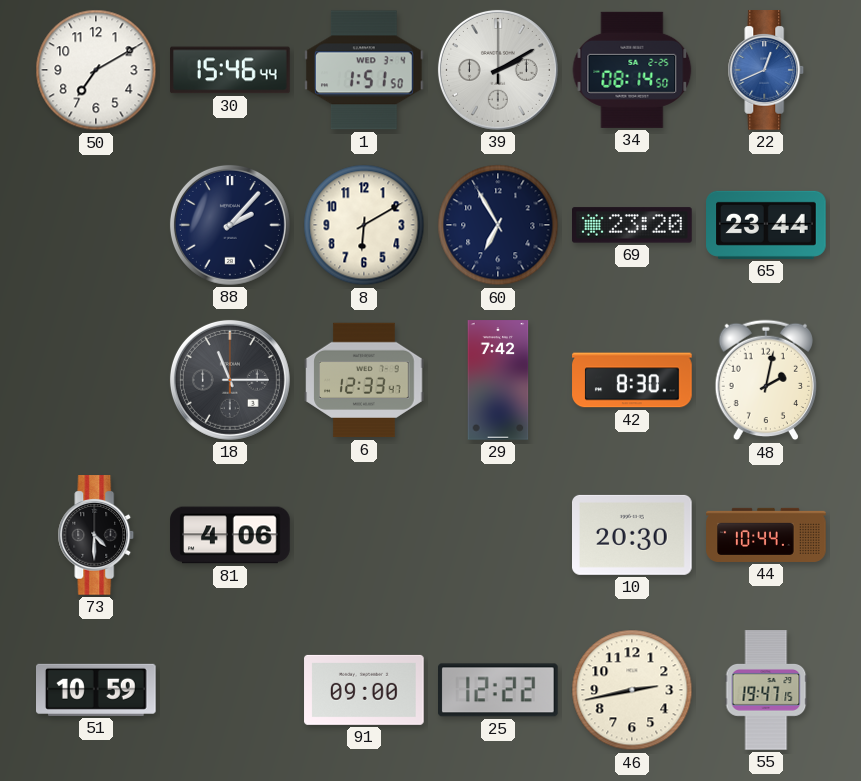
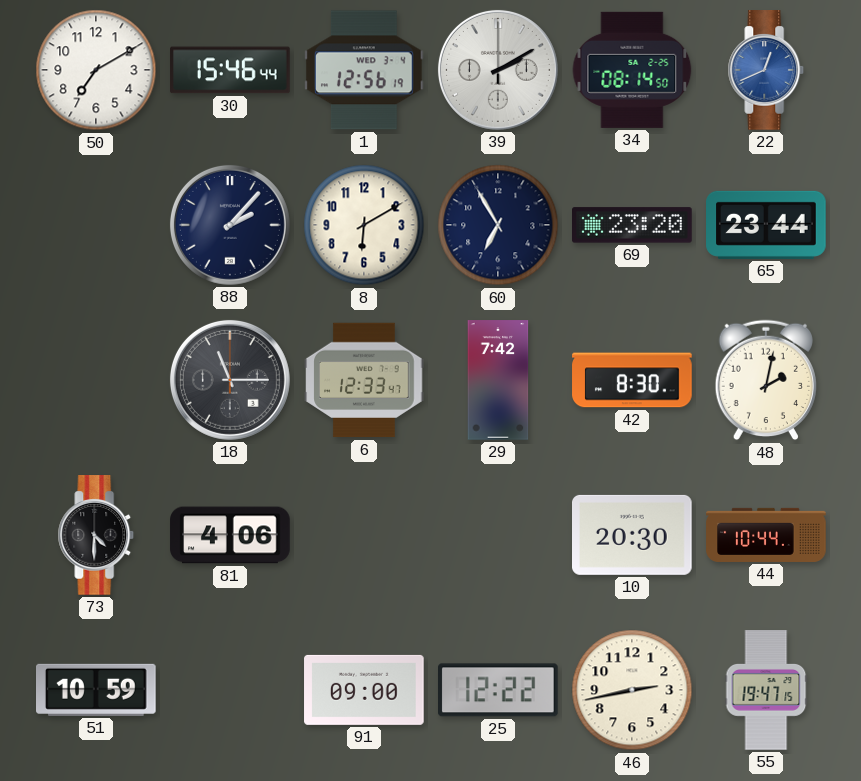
1: 1:51 -> 12:56
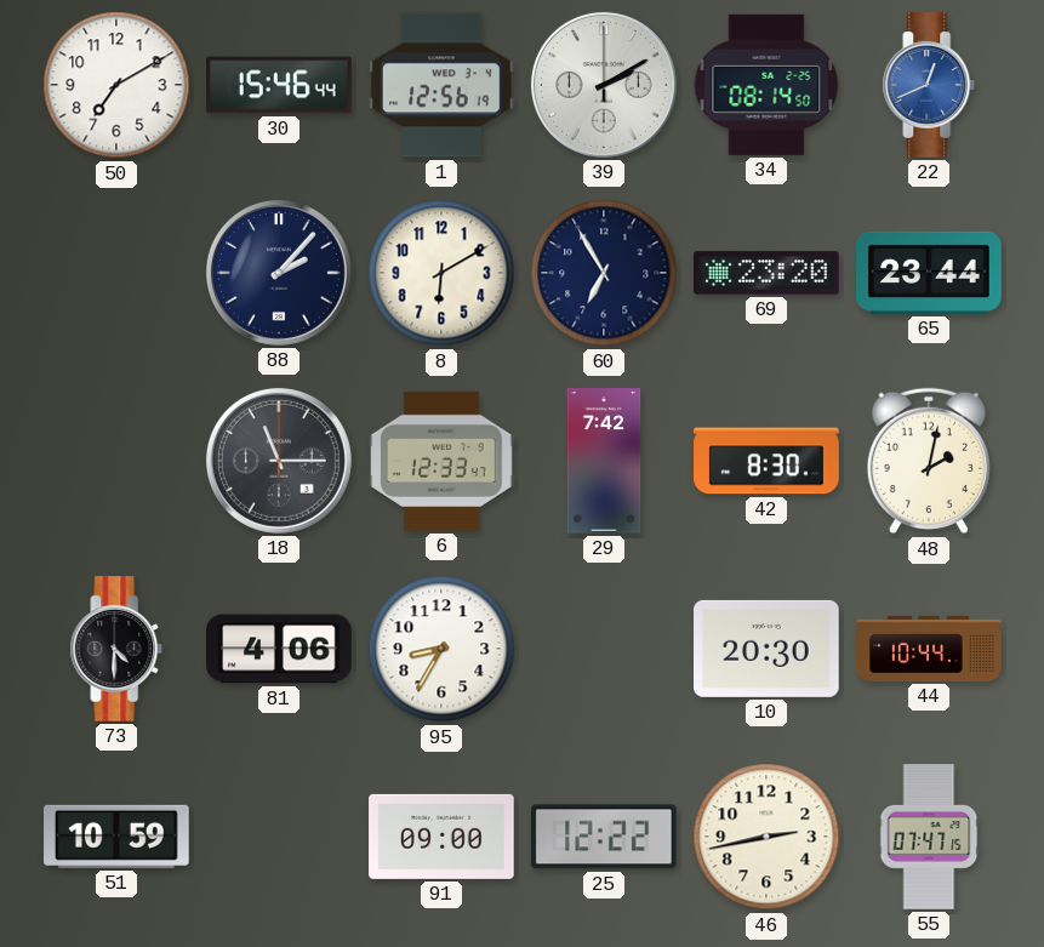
95: none -> 8:35
55: 19:47 -> 07:47
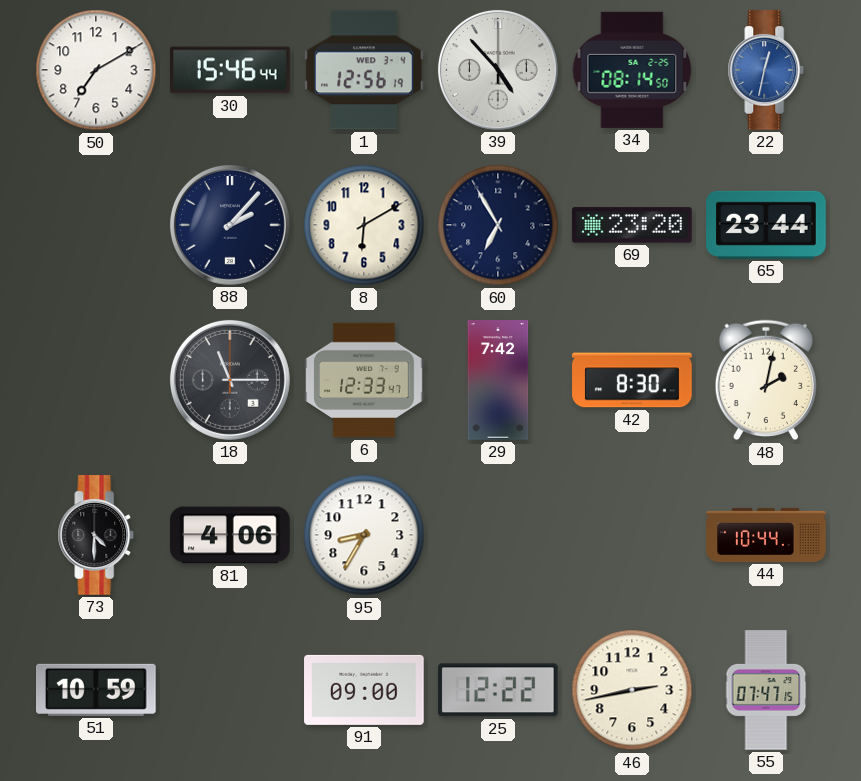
39: 2:10 -> 4:53
22: 12:41 -> 12:32
10: 20:30 -> none
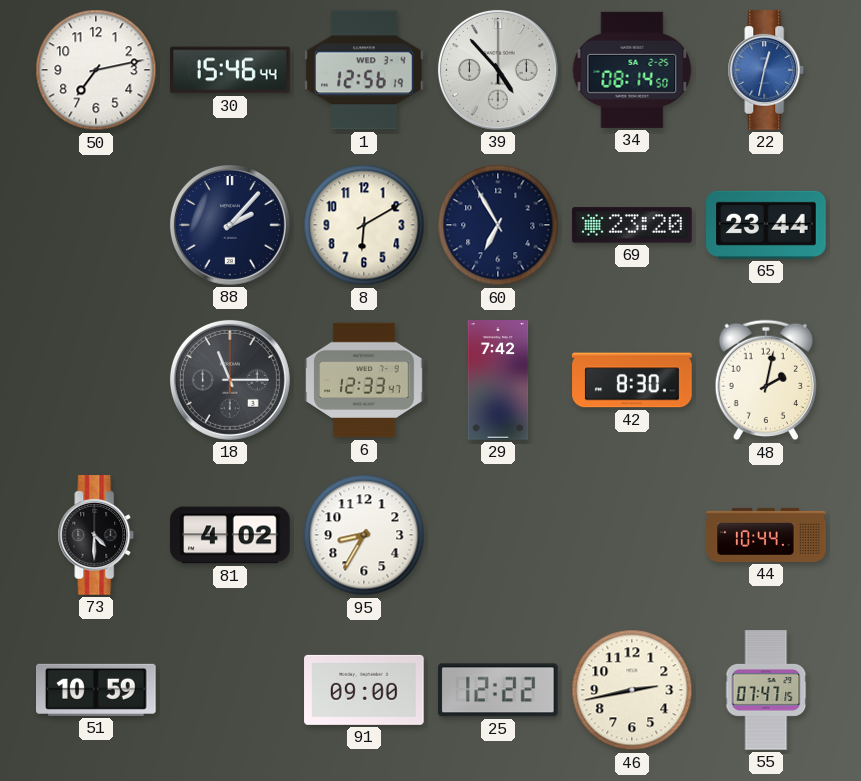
50: 7:10 -> 7:13
81: 4:06 -> 4:02
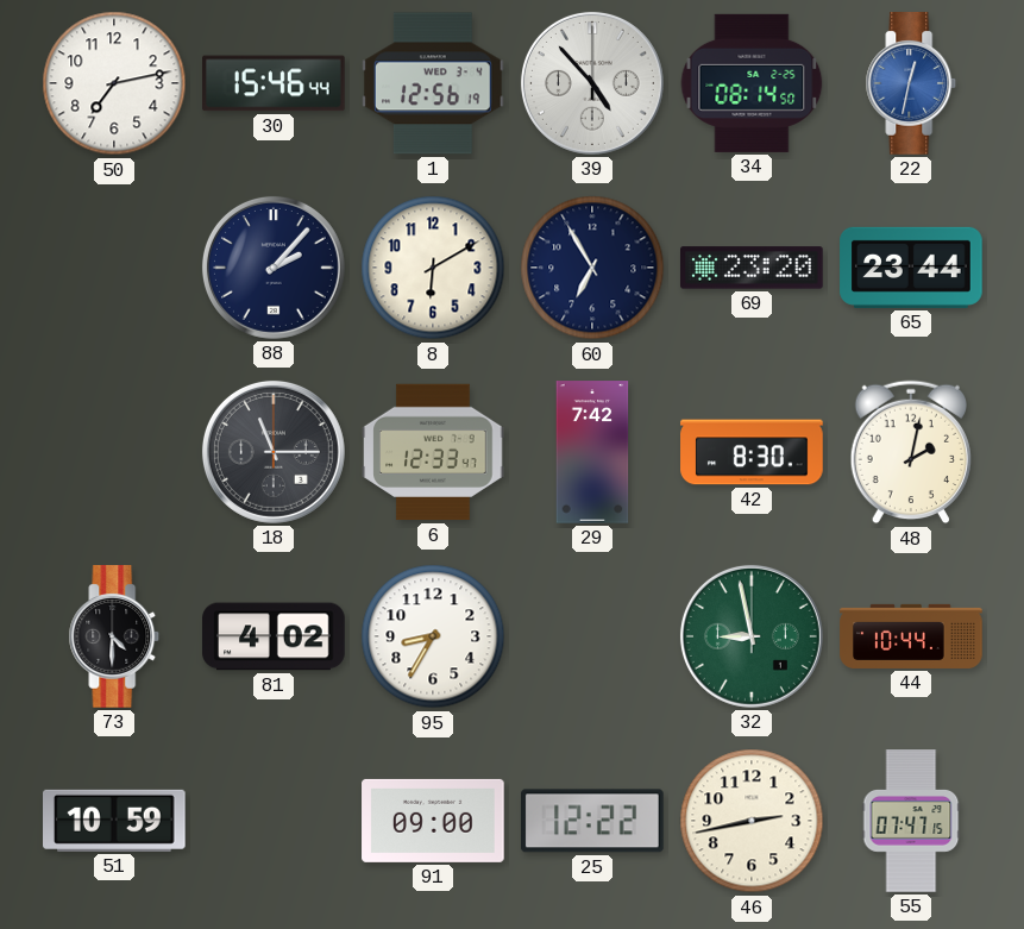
32: none -> 8:58
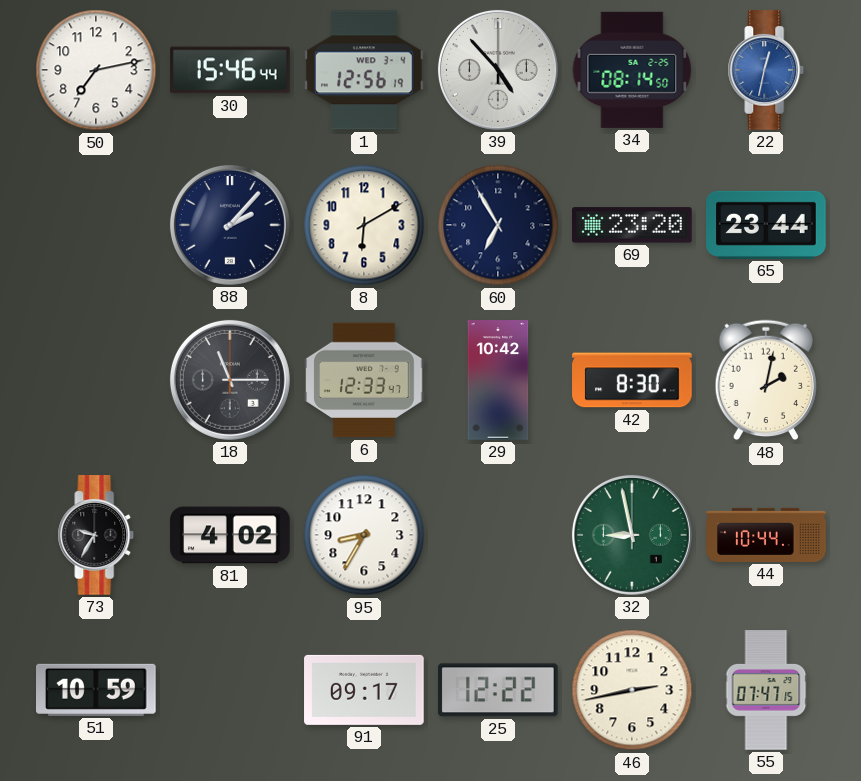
29: 7:42 -> 10:42
73: 4:30 -> 9:35
91: 09:00 -> 09:17
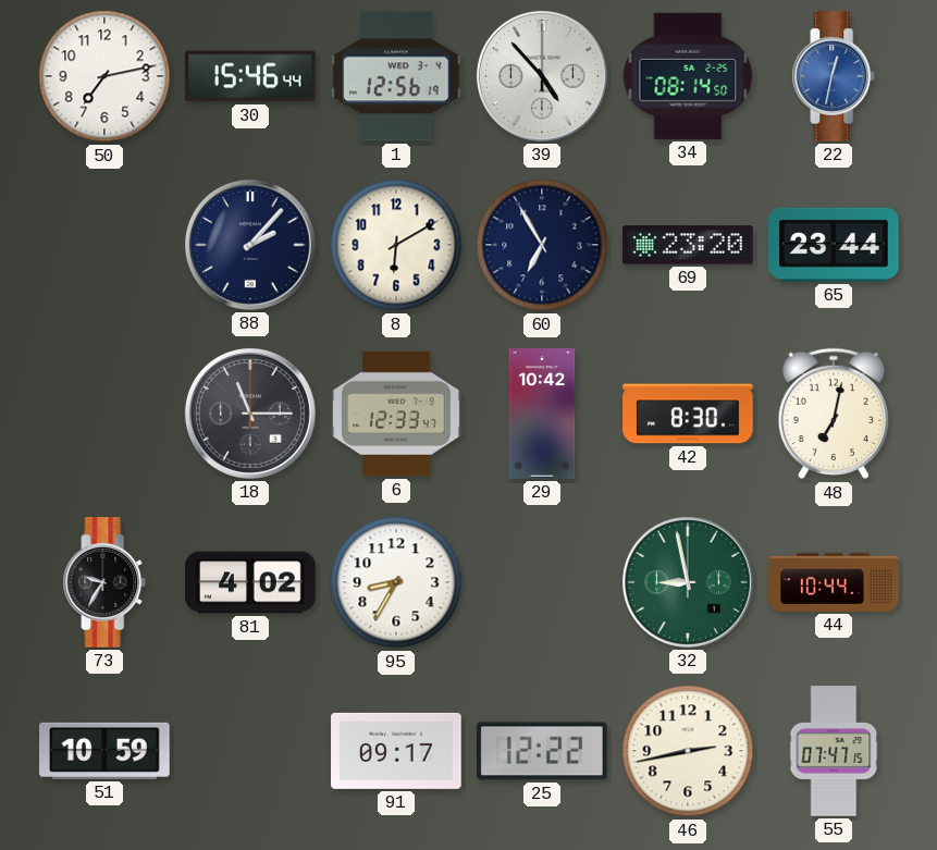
48: 2:02 -> 7:02
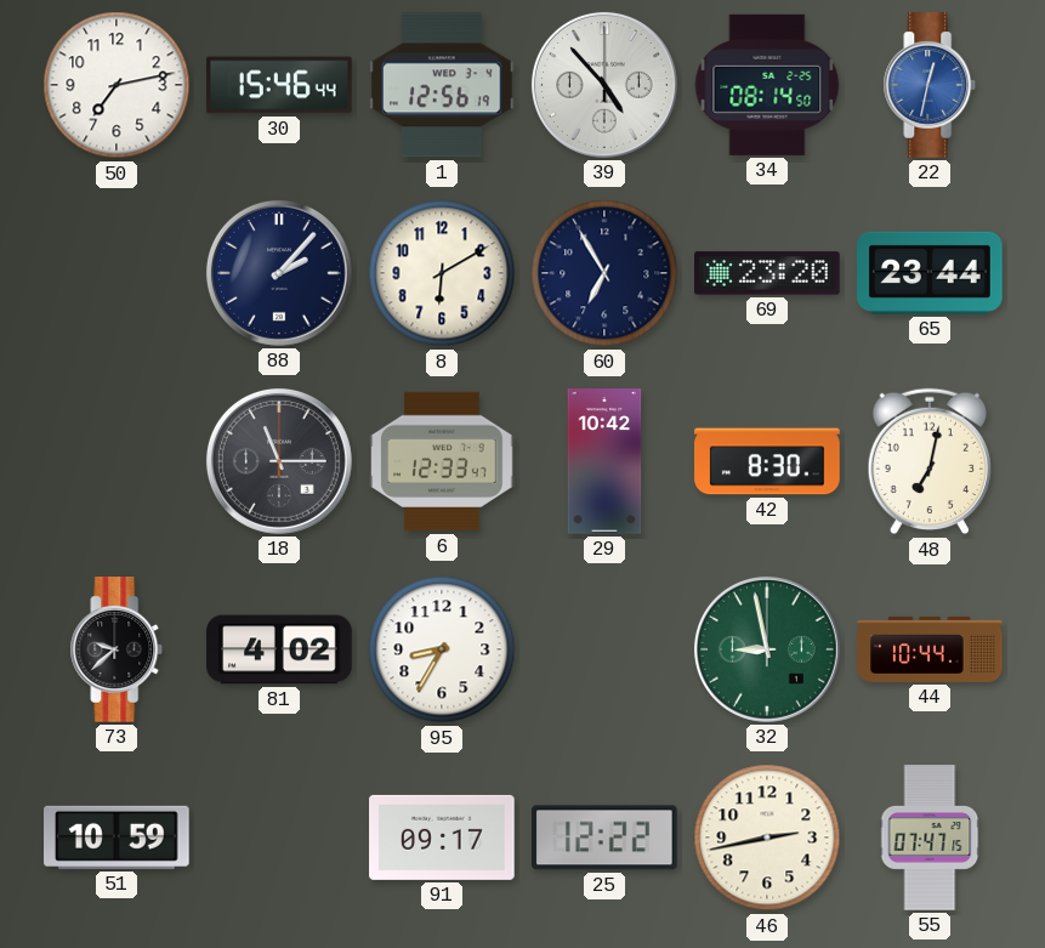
73: 9:35 -> 9:38
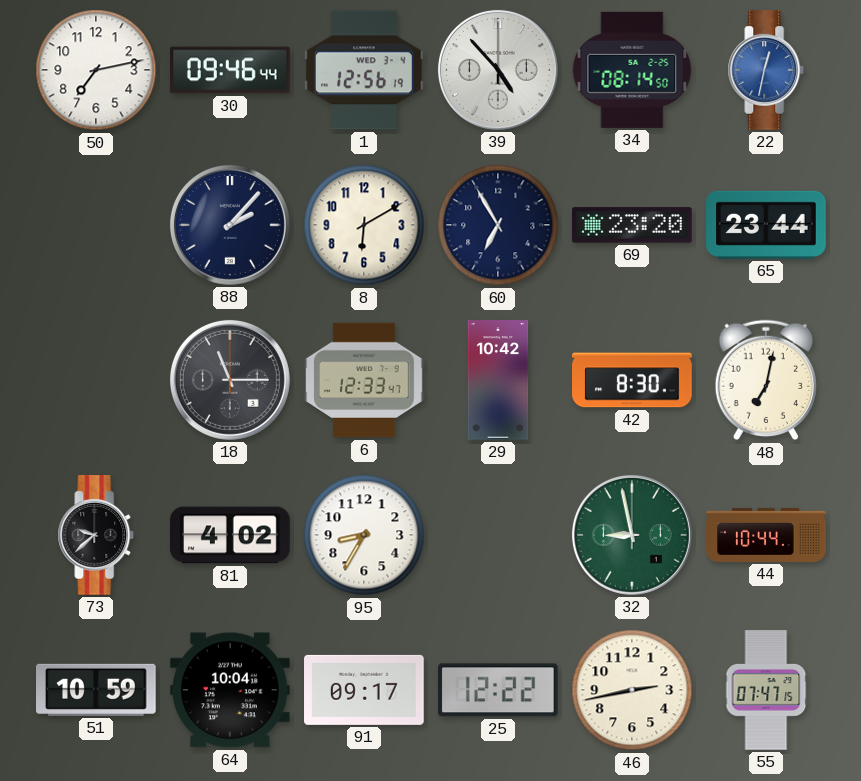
30: 15:46 -> 09:46
64: none -> 10:04
